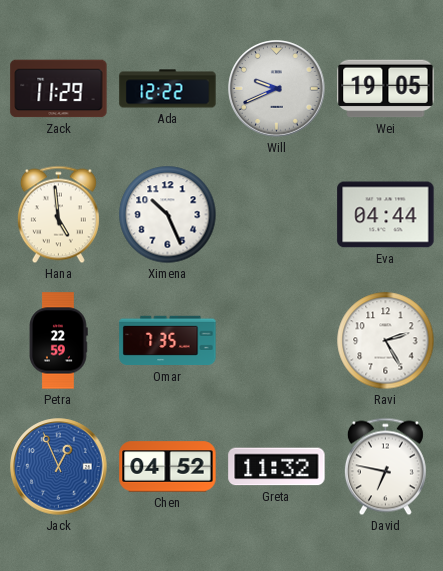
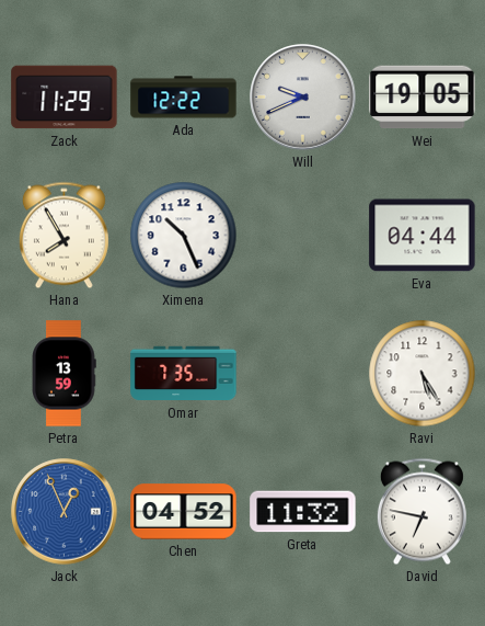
Hana: 4:59 -> 7:55
Petra: 22:59 -> 13:59
Ravi: 2:25 -> 5:25
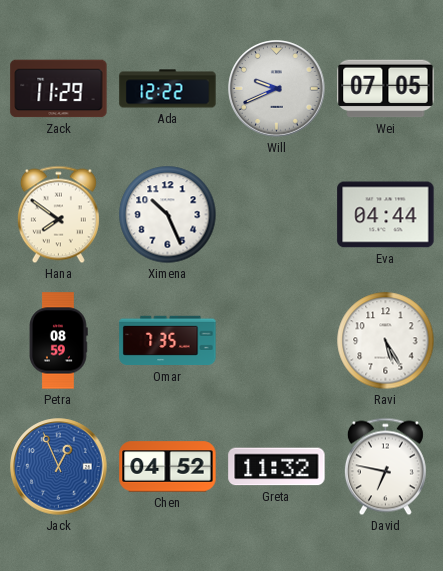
Wei: 19:05 -> 07:05
Hana: 7:55 -> 7:51
Petra: 13:59 -> 08:59
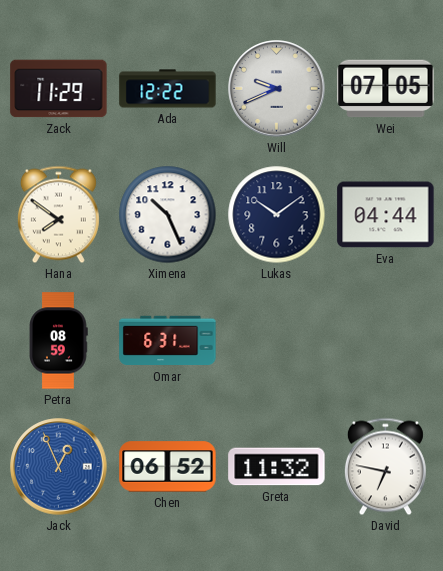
Lukas: none -> 10:09
Omar: 7:35 -> 6:31
Ravi: 5:25 -> none
Chen: 04:52 -> 06:52
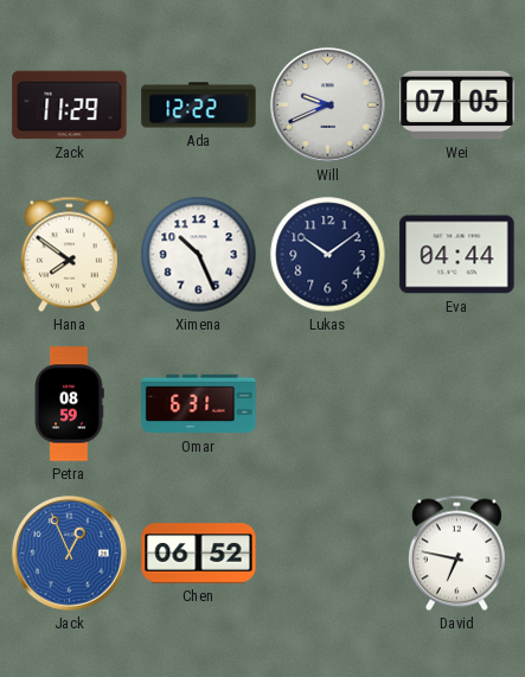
Greta: 11:32 -> none
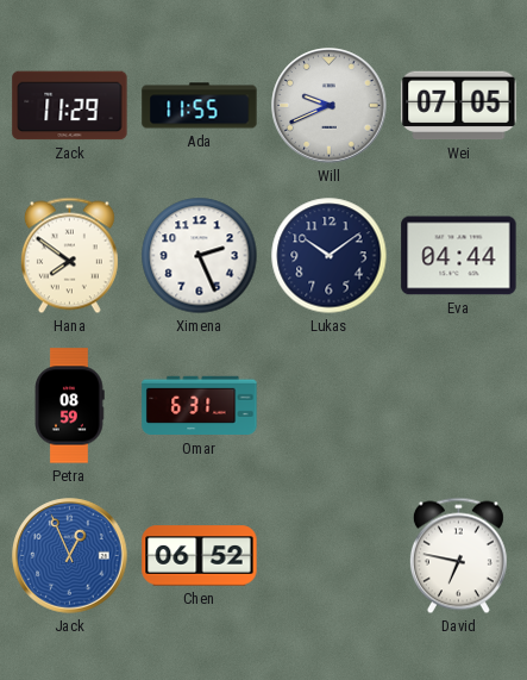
Ada: 12:22 -> 11:55
Ximena: 10:26 -> 2:26
